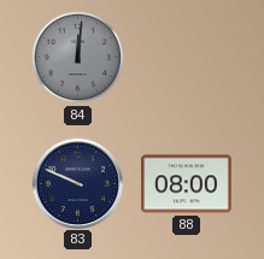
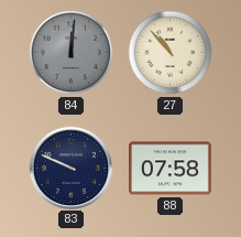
27: none -> 10:53
88: 08:00 -> 07:58
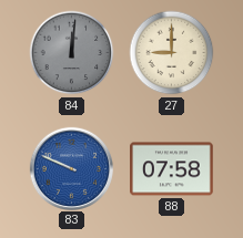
27: 10:53 -> 9:00
83 dial: navy -> blue
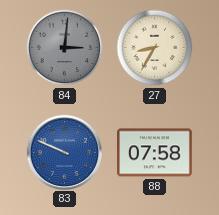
84: 12:01 -> 3:01
27: 9:00 -> 8:35
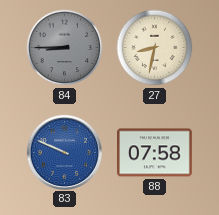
84: 3:01 -> 8:45
27: 8:35 -> 8:32
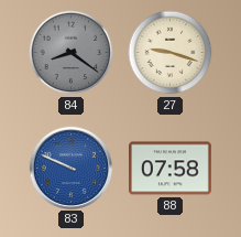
84: 8:45 -> 8:21
27: 8:32 -> 9:18
